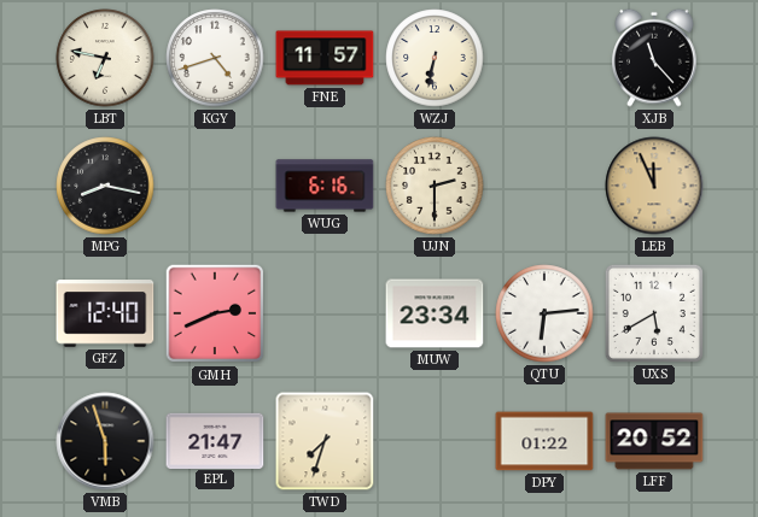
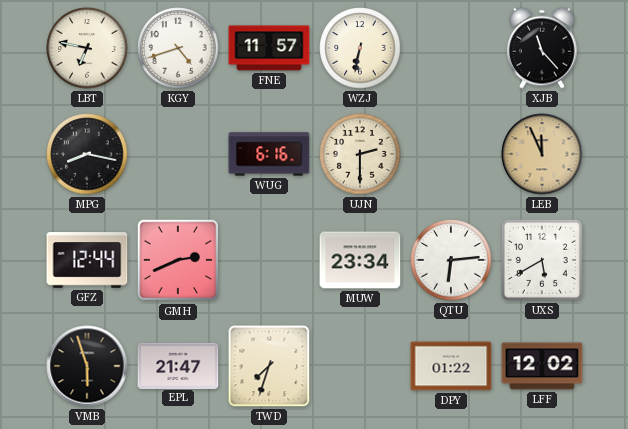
GFZ: 12:40 -> 12:44
LFF: 20:52 -> 12:02
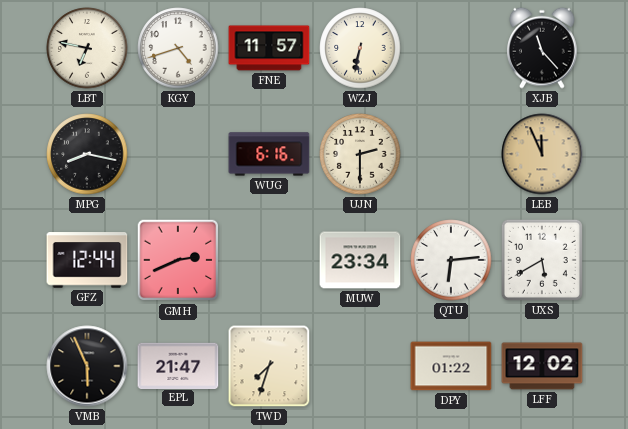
VMB: 5:57 -> 5:56
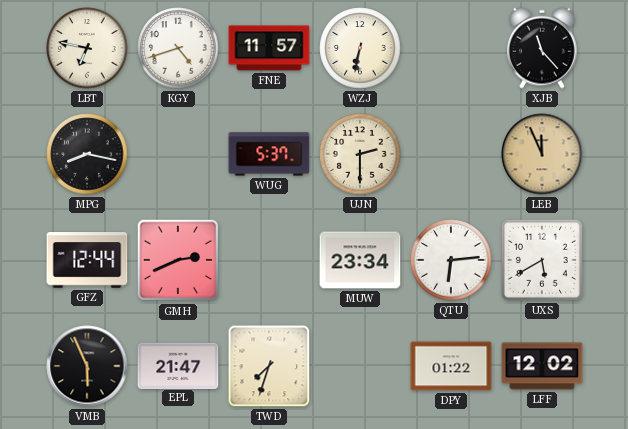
WUG: 6:16 -> 5:37
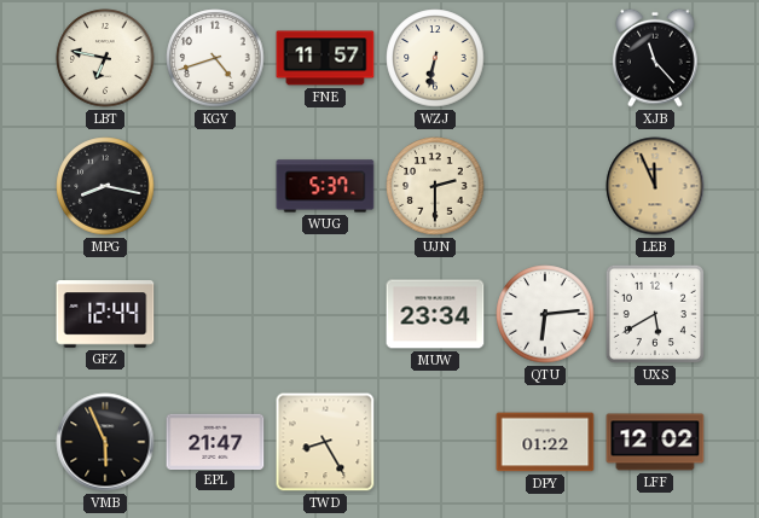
GMH: 2:41 -> none
TWD: 7:33 -> 8:25
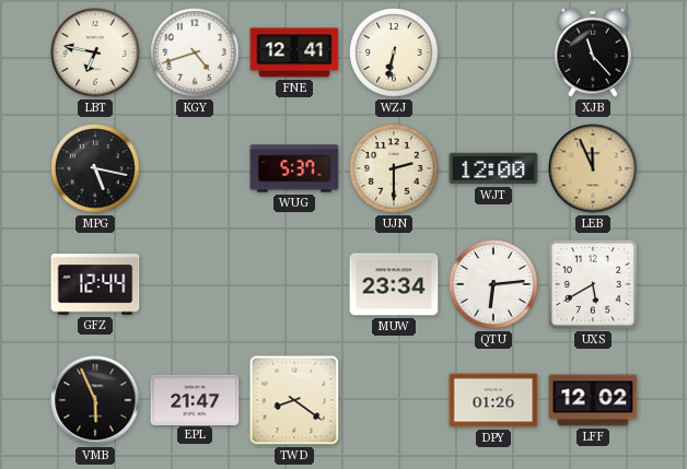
FNE: 11:57 -> 12:41
MPG: 8:17 -> 5:17
WJT: none -> 12:00
TWD: 8:25 -> 8:21
DPY: 01:22 -> 01:26
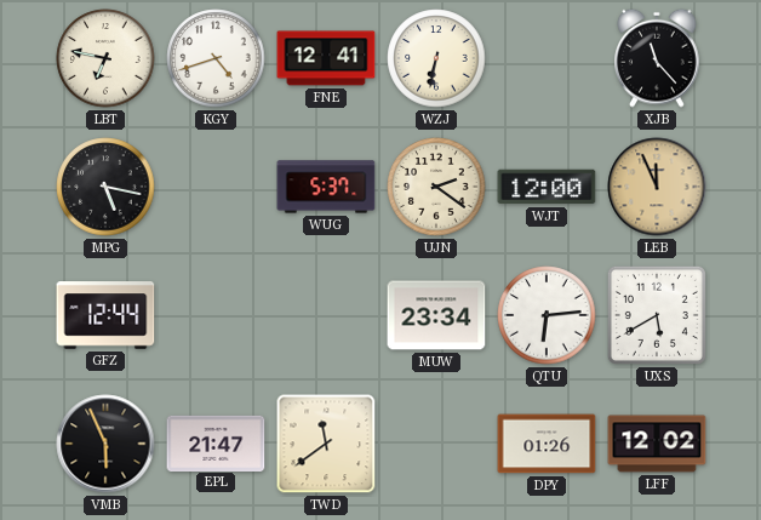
UJN: 2:30 -> 2:21
TWD: 8:21 -> 11:39
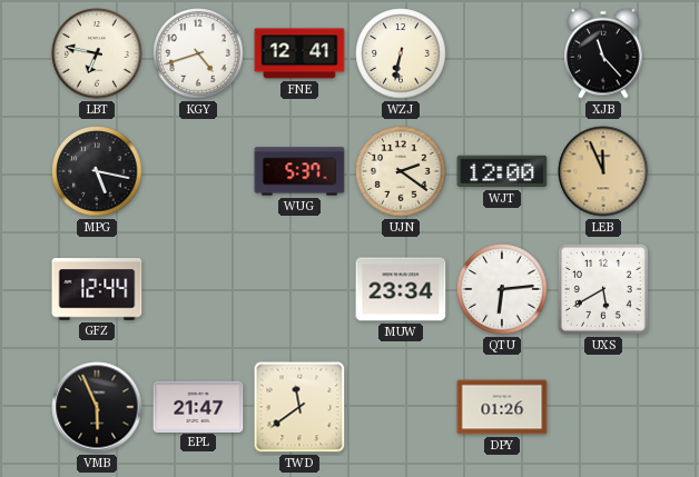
LFF: 12:02 -> none
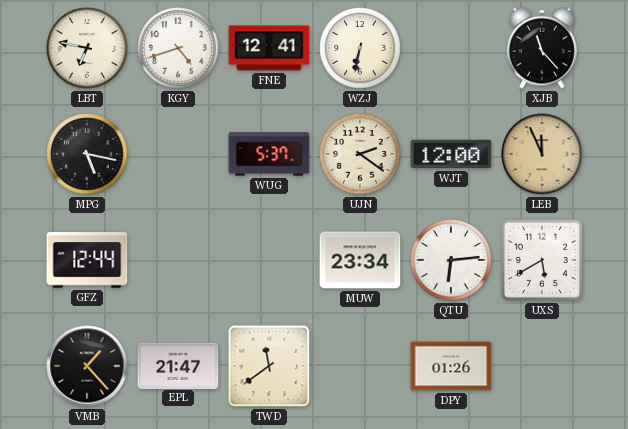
VMB: 5:56 -> 1:23
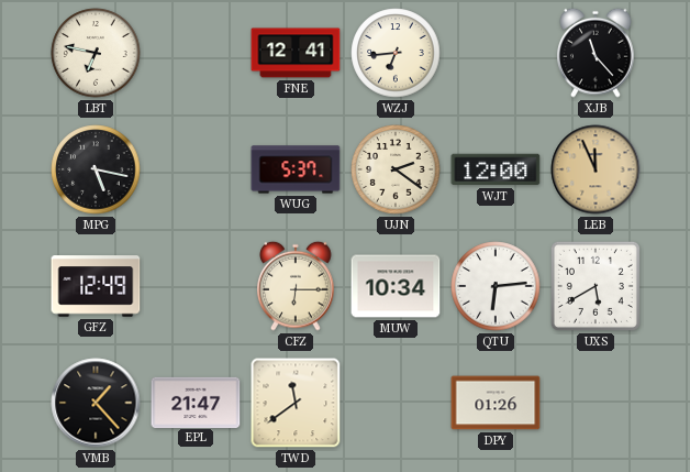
KGY: 4:42 -> none
WZJ: 6:32 -> 6:44
GFZ: 12:44 -> 12:49
CFZ: none -> 6:15
MUW: 23:34 -> 10:34
